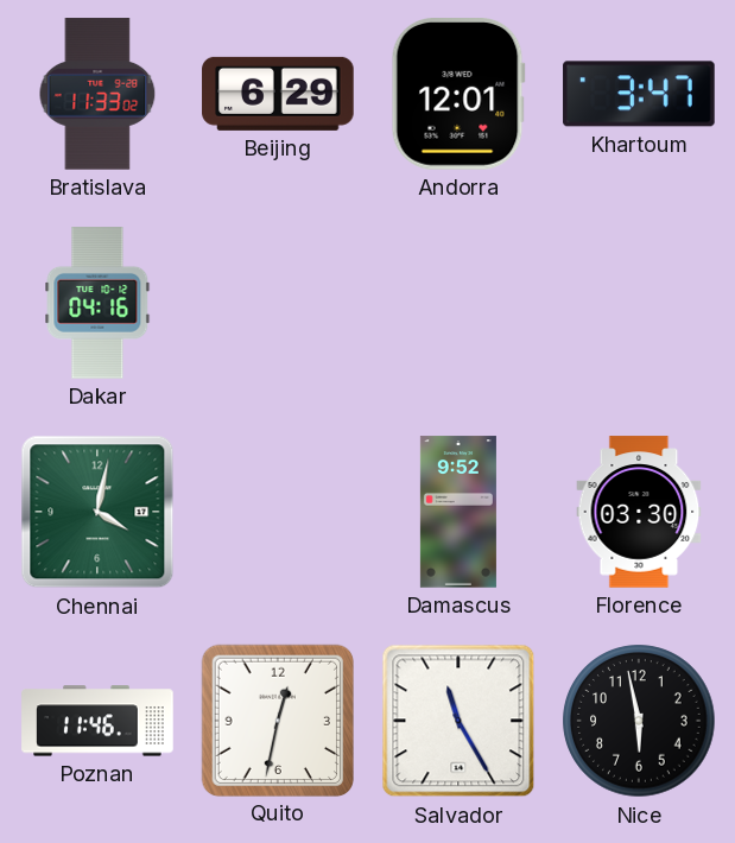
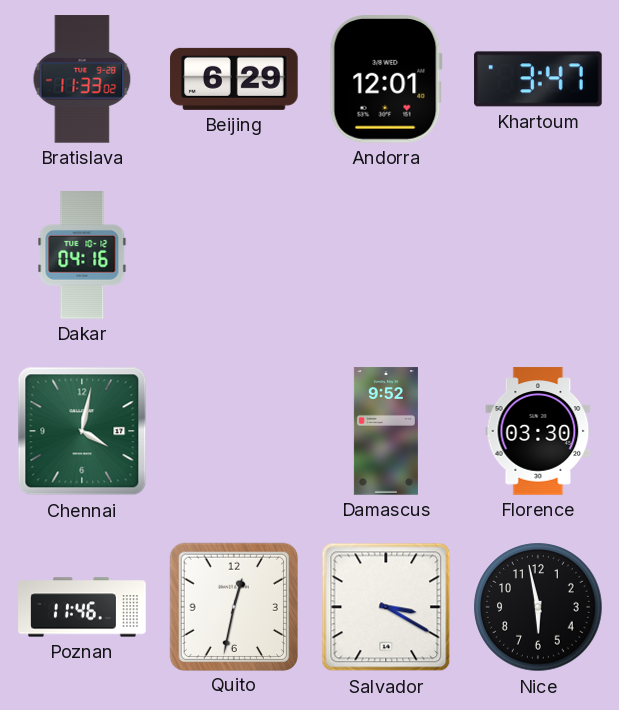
Salvador: 11:25 -> 3:20
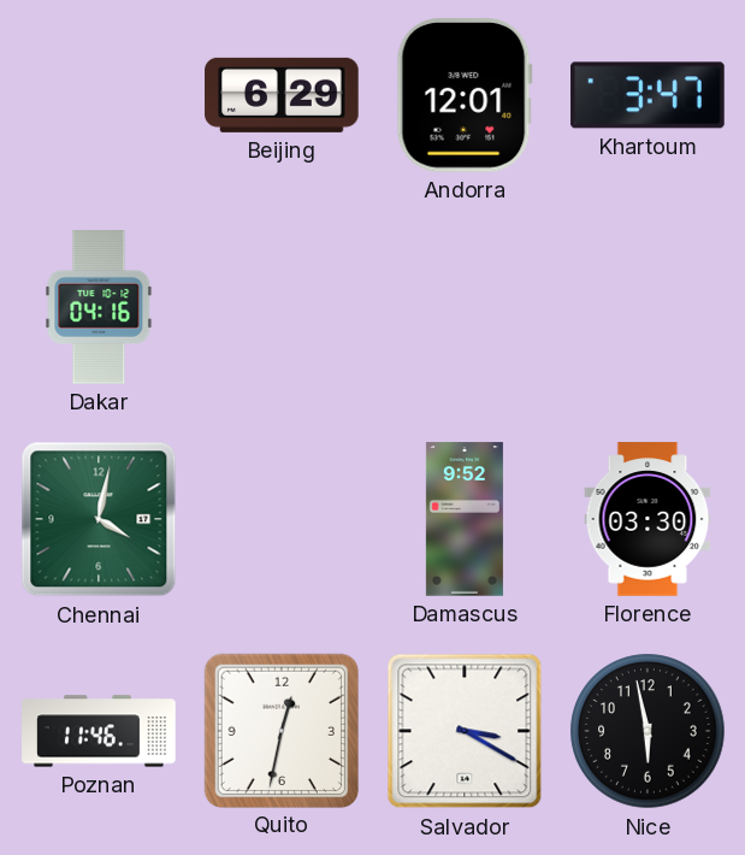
Bratislava: 11:33 -> none
